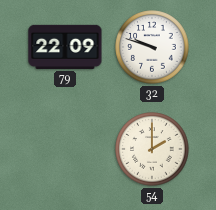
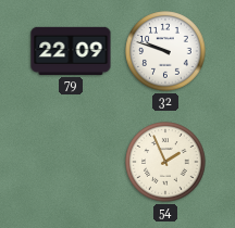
54: 2:00 -> 1:56
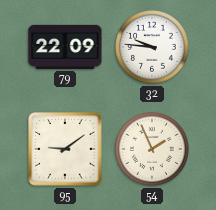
32: 9:48 -> 9:46
95: none -> 9:09
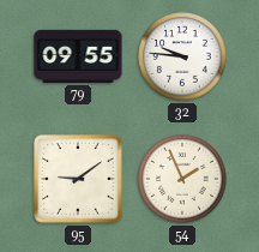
79: 22:09 -> 09:55
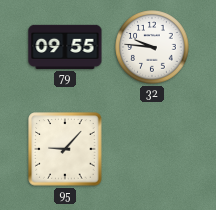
95: 9:09 -> 9:07
54: 1:56 -> none
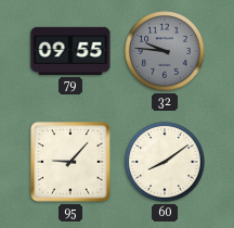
32 dial: white -> grey
60: none -> 8:09
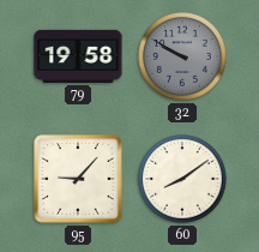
79: 09:55 -> 19:58
32: 9:46 -> 9:50
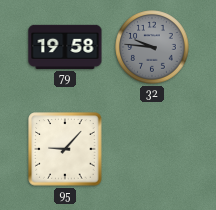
32: 9:50 -> 9:46
60: 8:09 -> none
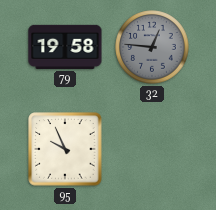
32: 9:46 -> 12:46
95: 9:07 -> 9:56
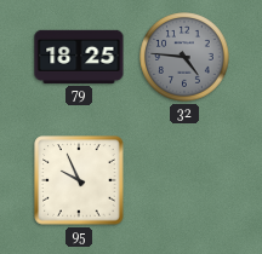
79: 19:58 -> 18:25
32: 12:46 -> 4:46
